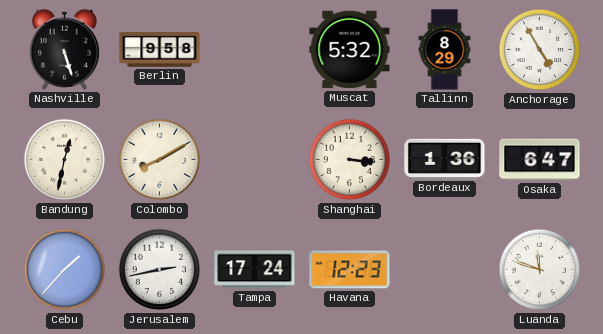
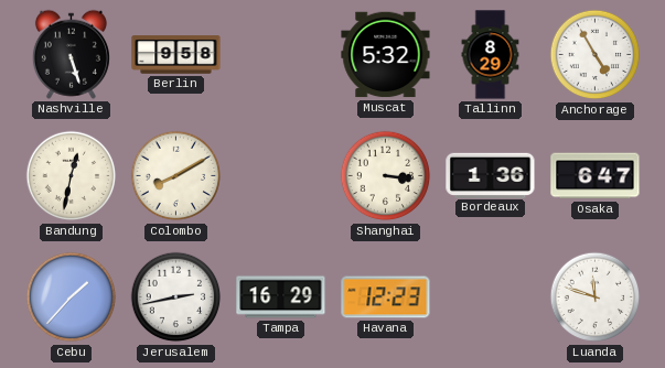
Tampa: 17:24 -> 16:29
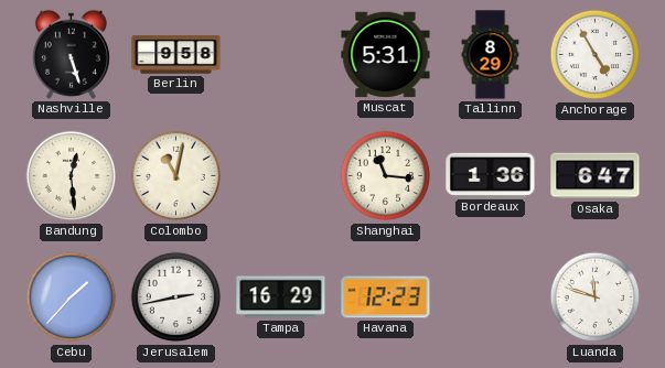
Muscat: 5:32 -> 5:31
Bandung: 12:32 -> 12:29
Colombo: 8:10 -> 11:02
Shanghai: 3:16 -> 11:16
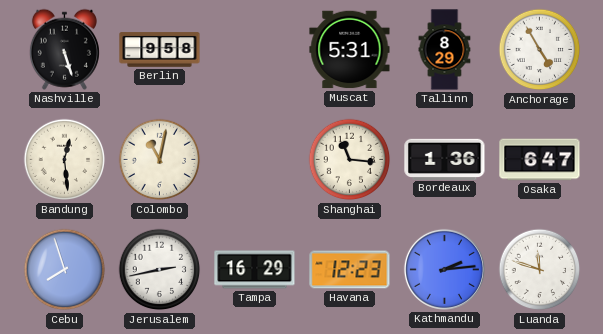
Cebu: 1:37 -> 7:57
Kathmandu: none -> 2:14
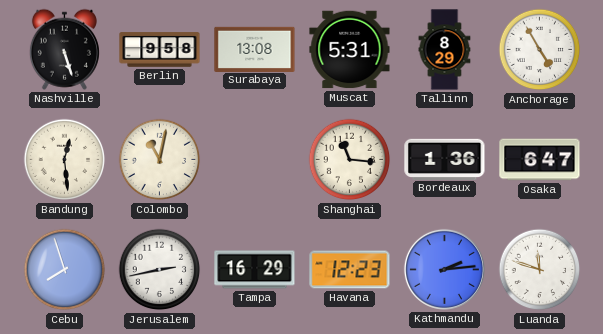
Surabaya: none -> 13:08
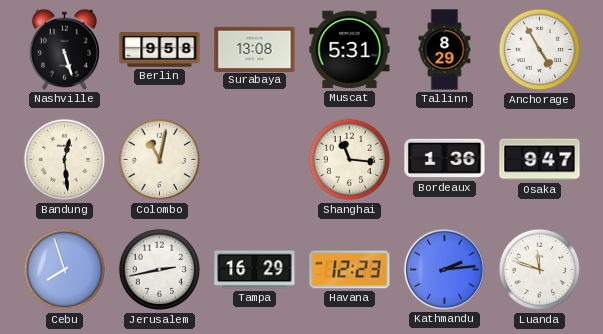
Osaka: 6:47 -> 9:47
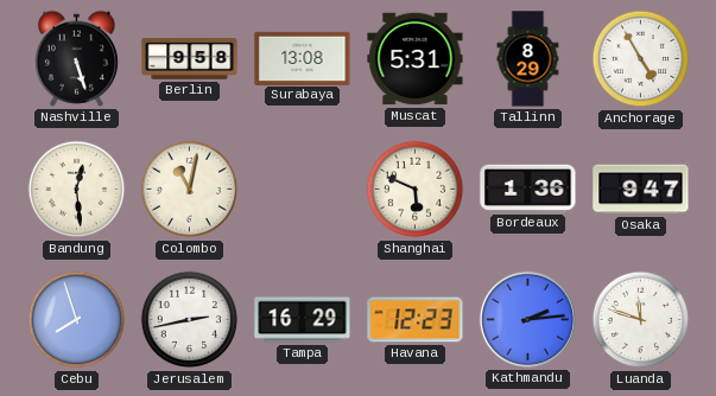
Shanghai: 11:16 -> 5:49
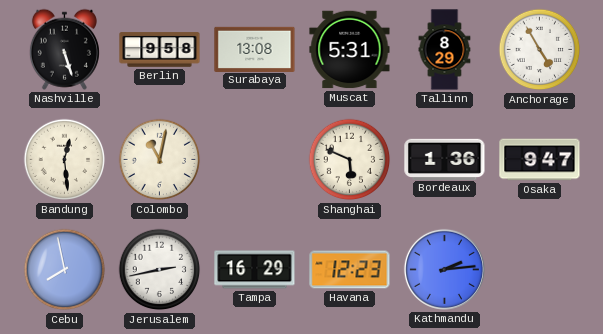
Cebu: 7:57 -> 7:58
Luanda: 11:48 -> none
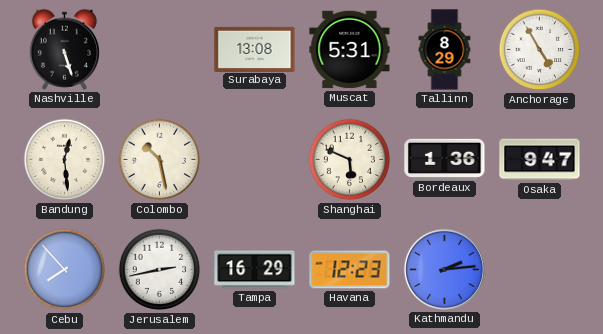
Berlin: 9:58 -> none
Colombo: 11:02 -> 10:28
Cebu: 7:58 -> 7:53
